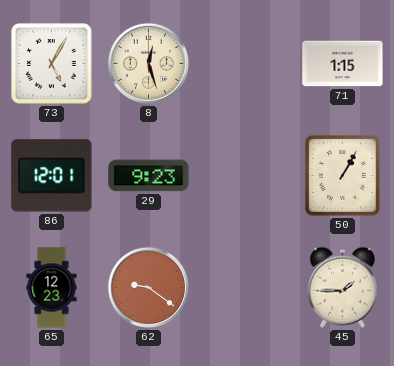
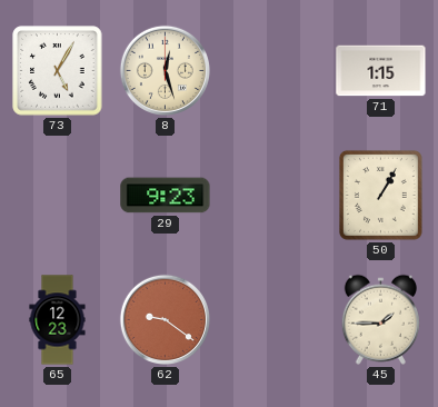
86: 12:01 -> none
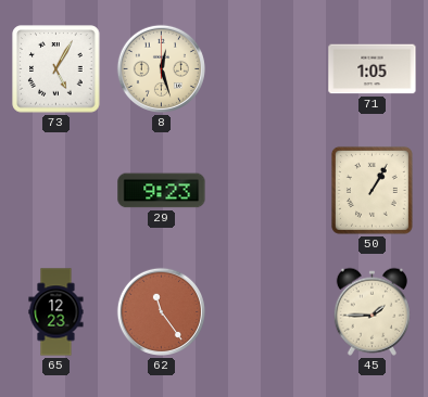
71: 1:15 -> 1:05
62: 9:21 -> 11:24
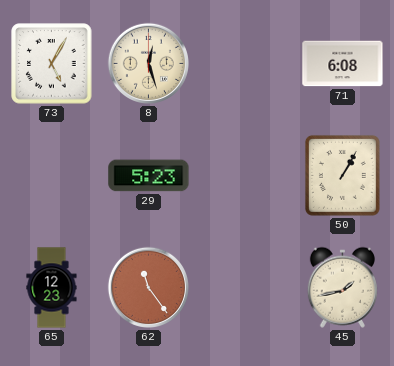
71: 1:05 -> 6:08
29: 9:23 -> 5:23
45: 1:45 -> 1:43
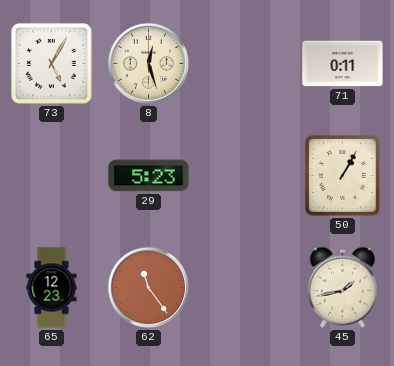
71: 6:08 -> 0:11
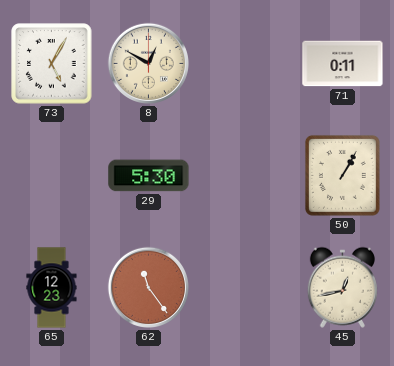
8: 12:27 -> 12:50
29: 5:23 -> 5:30
45: 1:43 -> 12:43
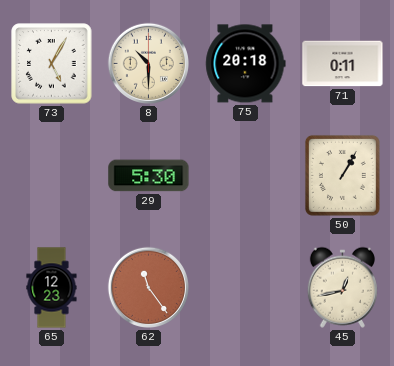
8: 12:50 -> 10:30
75: none -> 20:18
